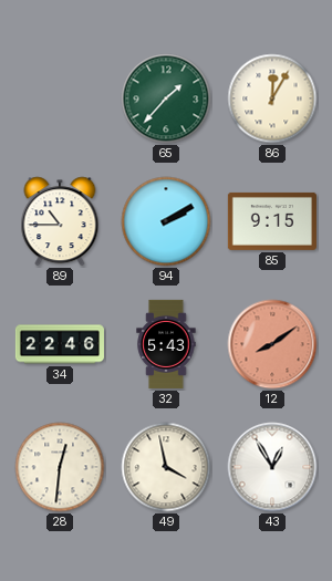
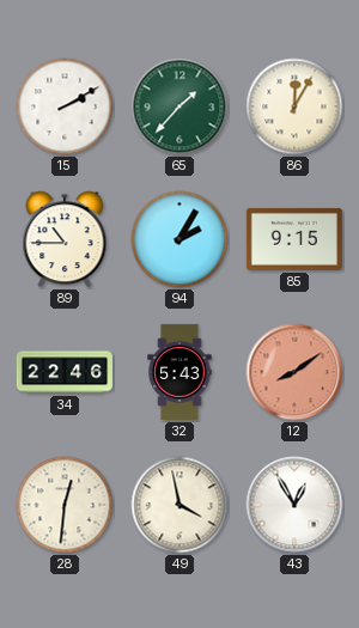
15: none -> 2:10
94: 2:10 -> 2:05
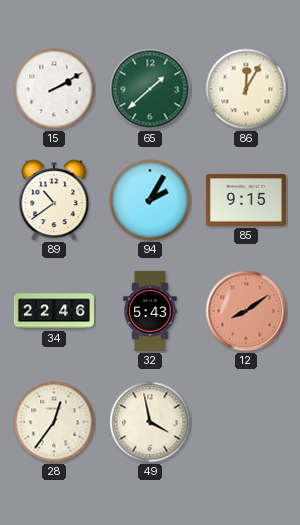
65: 1:37 -> 1:38
89: 10:45 -> 10:39
28: 12:31 -> 12:36
43: 12:55 -> none
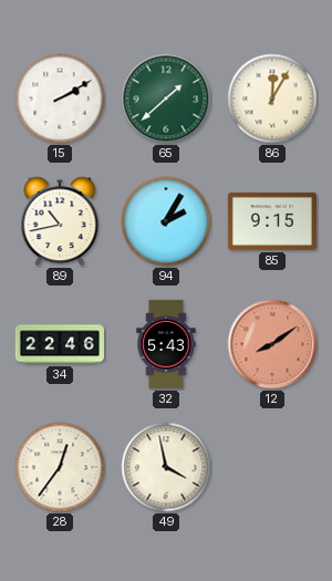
89: 10:39 -> 10:43
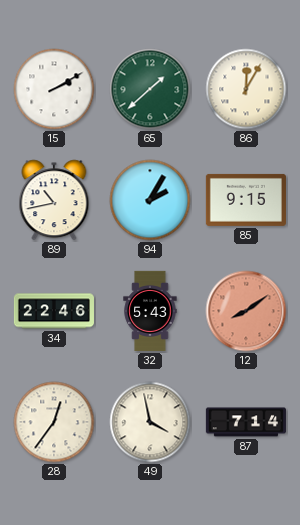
87: none -> 7:14
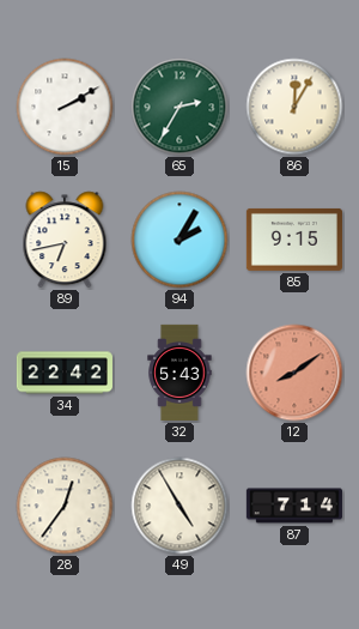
65: 1:38 -> 2:35
89: 10:43 -> 6:43
34: 22:46 -> 22:42
49: 3:58 -> 4:55
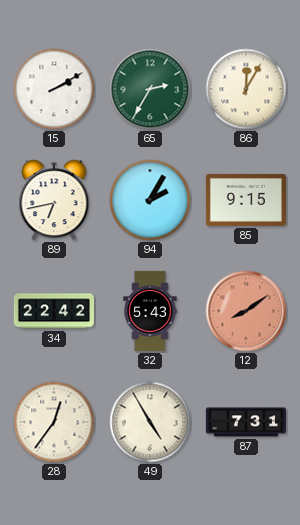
87: 7:14 -> 7:31
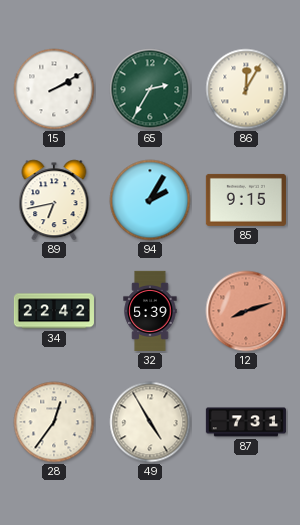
32: 5:43 -> 5:39
12: 8:09 -> 8:12
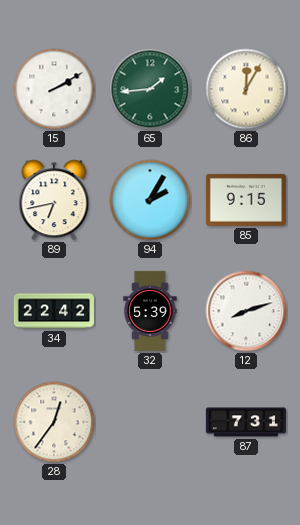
65: 2:35 -> 1:44
12 dial: salmon -> white
49: 4:55 -> none
